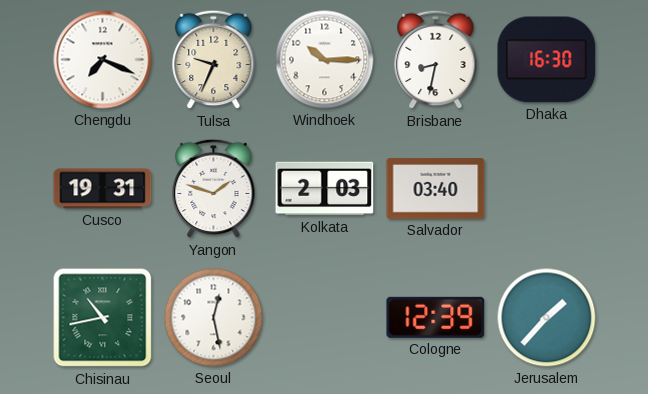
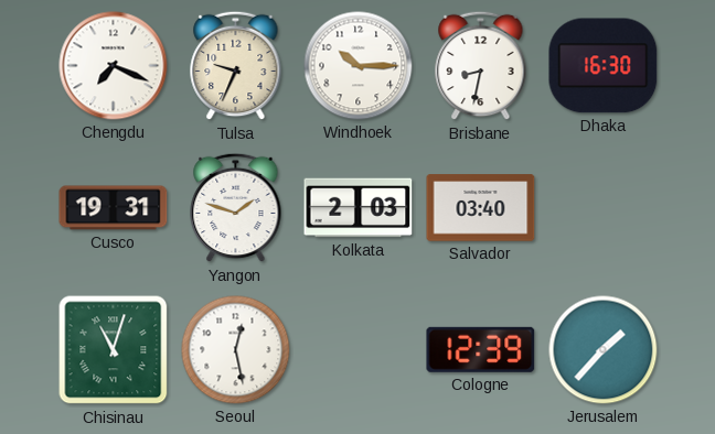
Chisinau: 10:43 -> 11:03
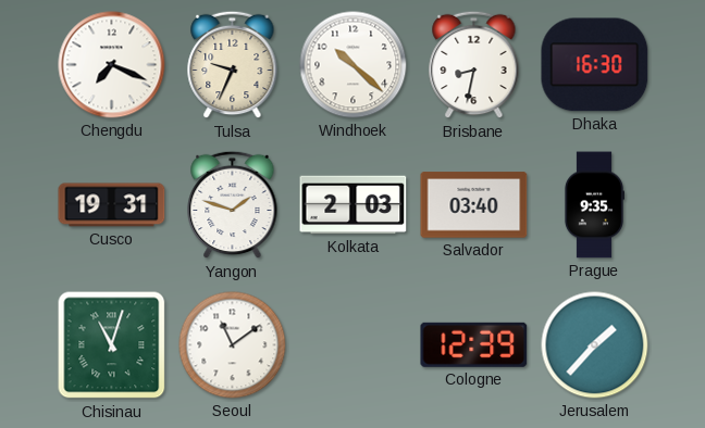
Windhoek: 10:15 -> 10:22
Prague: none -> 9:35
Seoul: 12:28 -> 11:09
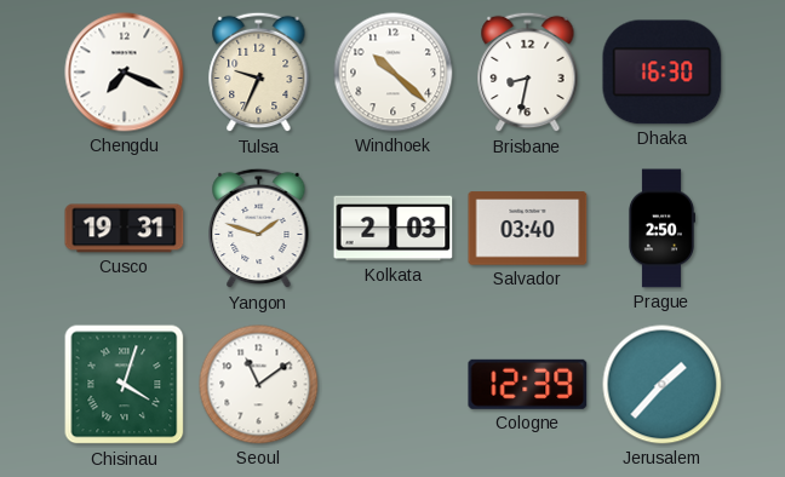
Prague: 9:35 -> 2:50
Chisinau: 11:03 -> 4:03
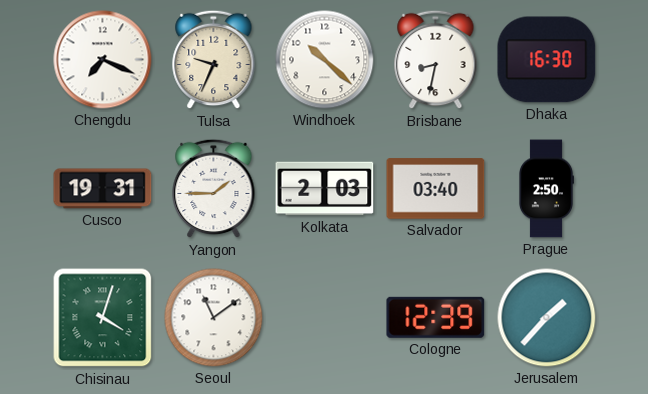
Yangon: 1:48 -> 1:45
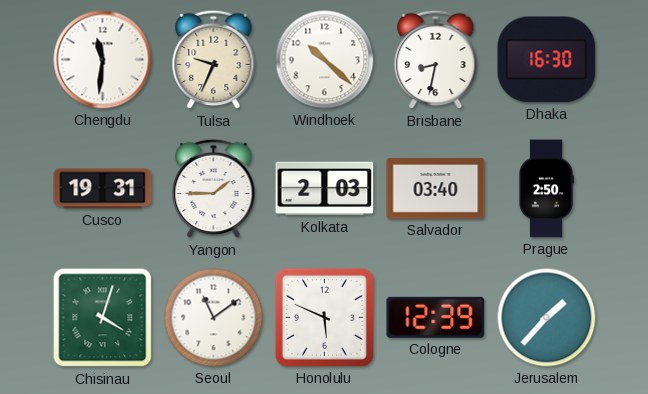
Chengdu: 7:19 -> 11:31
Honolulu: none -> 5:49
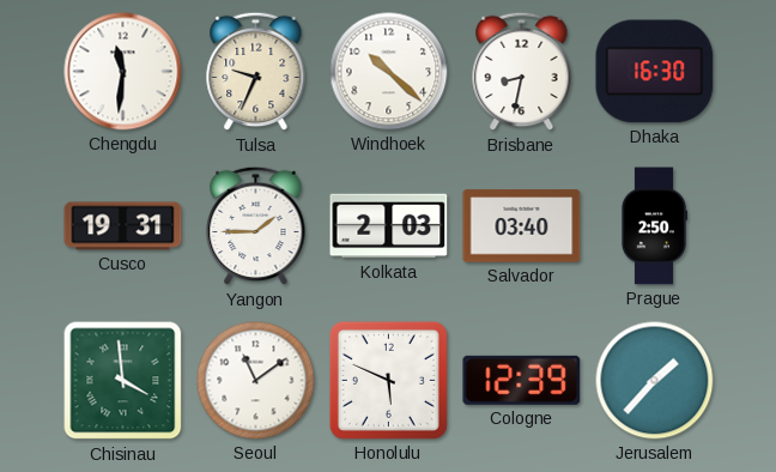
Chisinau: 4:03 -> 3:59
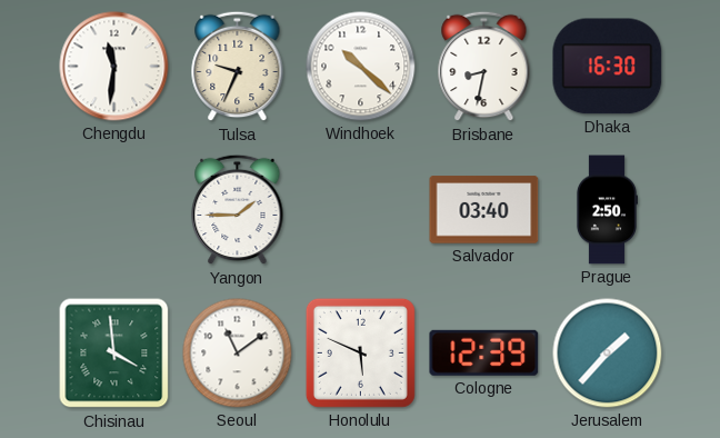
Cusco: 19:31 -> none
Kolkata: 2:03 -> none
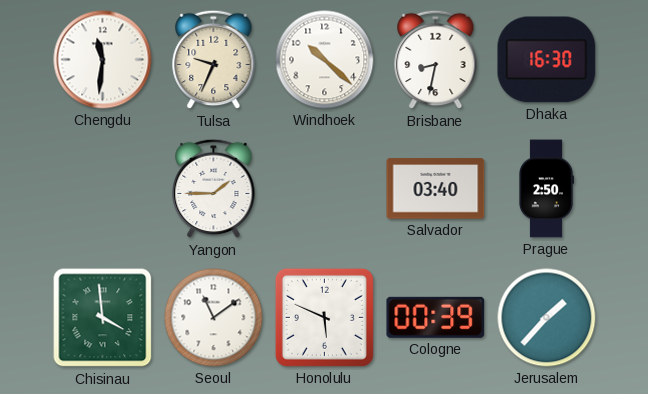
Cologne: 12:39 -> 00:39
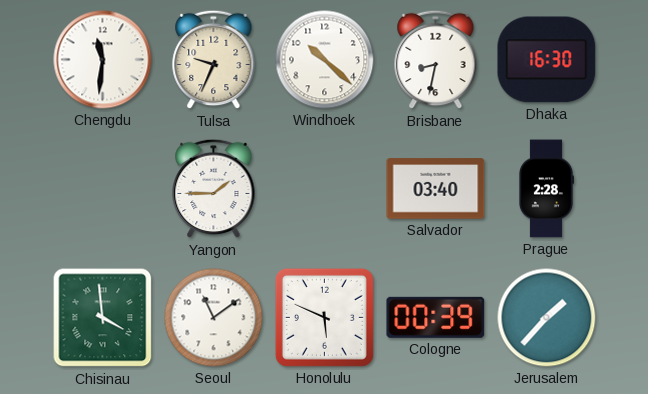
Prague: 2:50 -> 2:28
